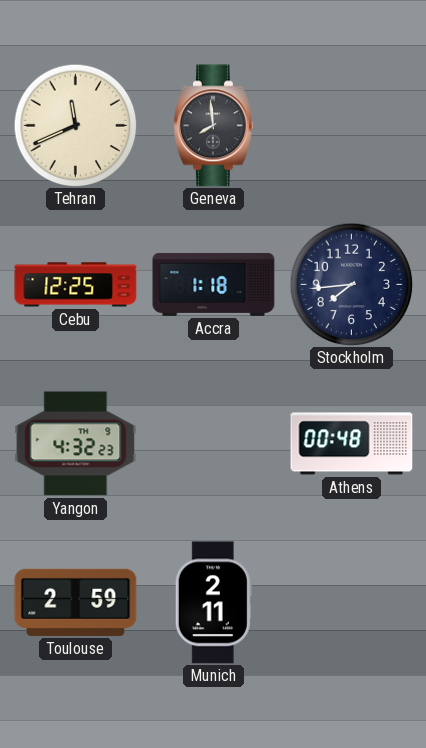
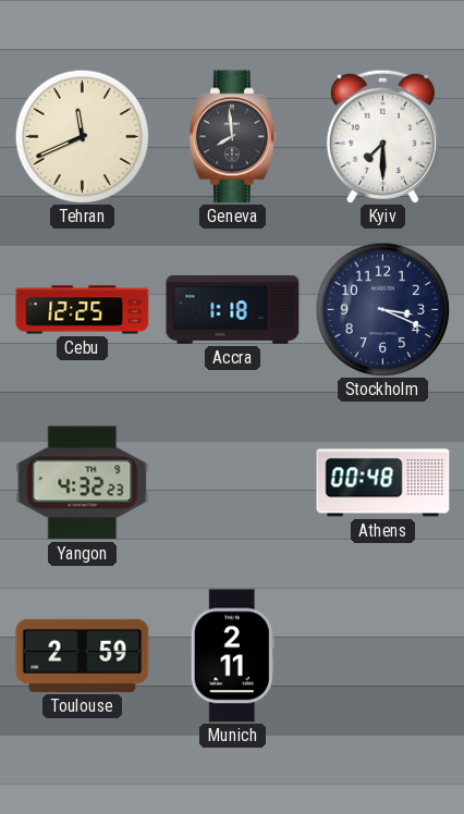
Kyiv: none -> 7:30
Stockholm: 7:44 -> 3:19
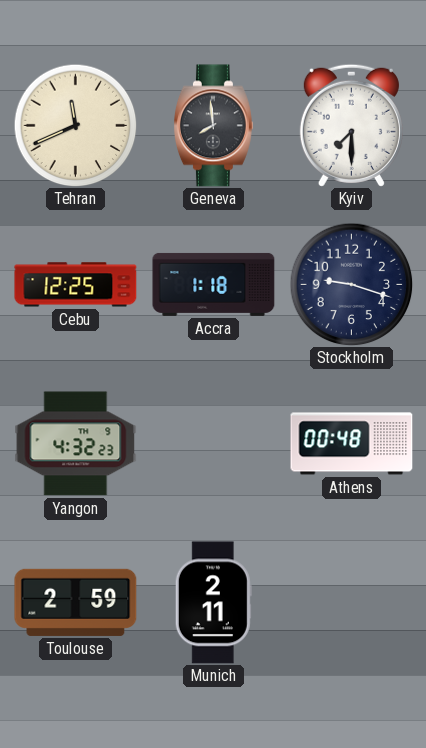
Stockholm: 3:19 -> 9:18
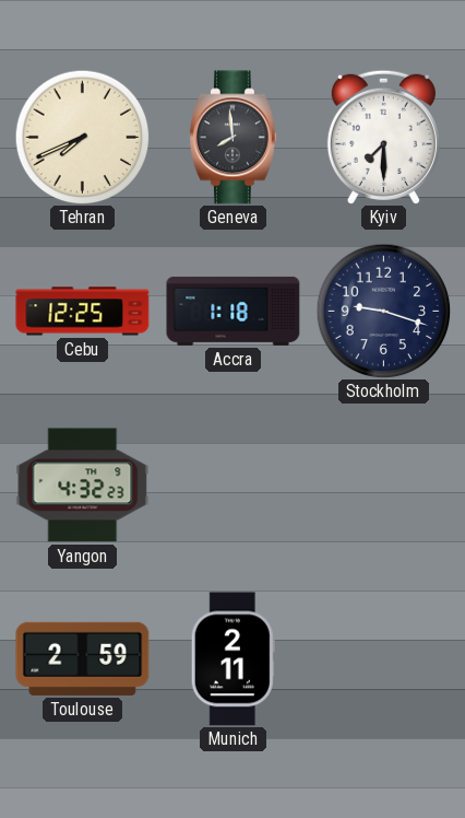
Tehran: 11:41 -> 7:41
Athens: 00:48 -> none
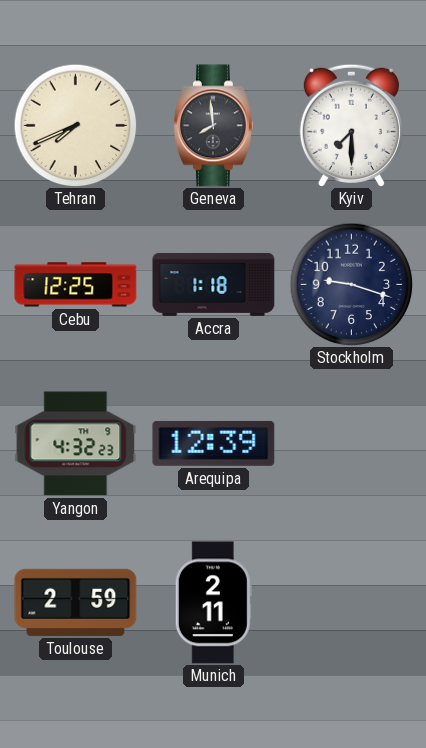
Arequipa: none -> 12:39
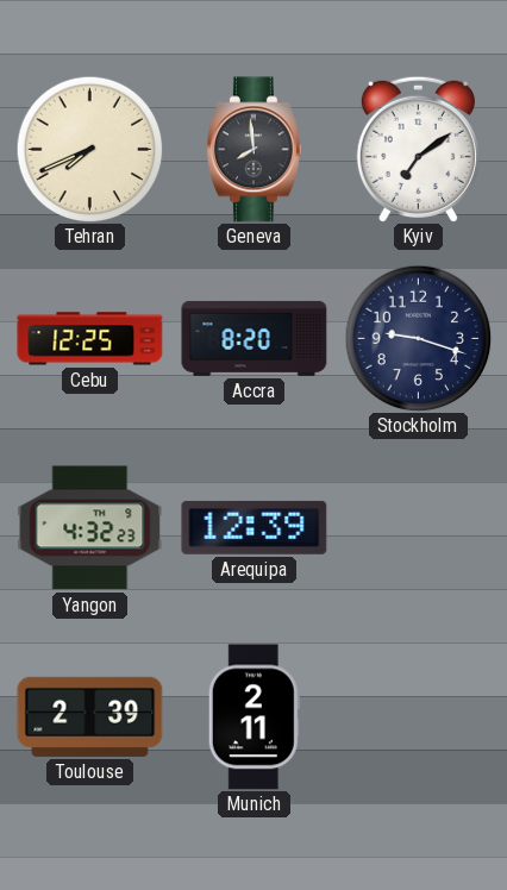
Kyiv: 7:30 -> 7:09
Accra: 1:18 -> 8:20
Toulouse: 2:59 -> 2:39
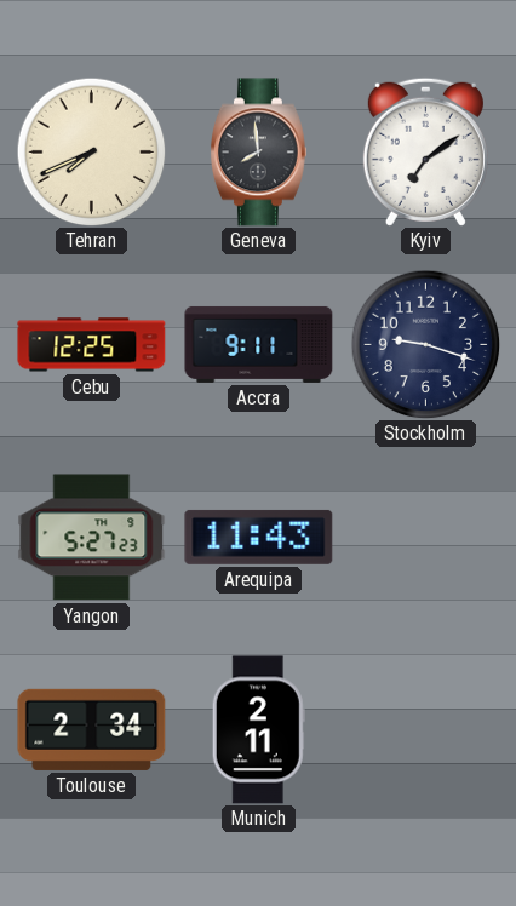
Accra: 8:20 -> 9:11
Yangon: 4:32 -> 5:27
Arequipa: 12:39 -> 11:43
Toulouse: 2:39 -> 2:34
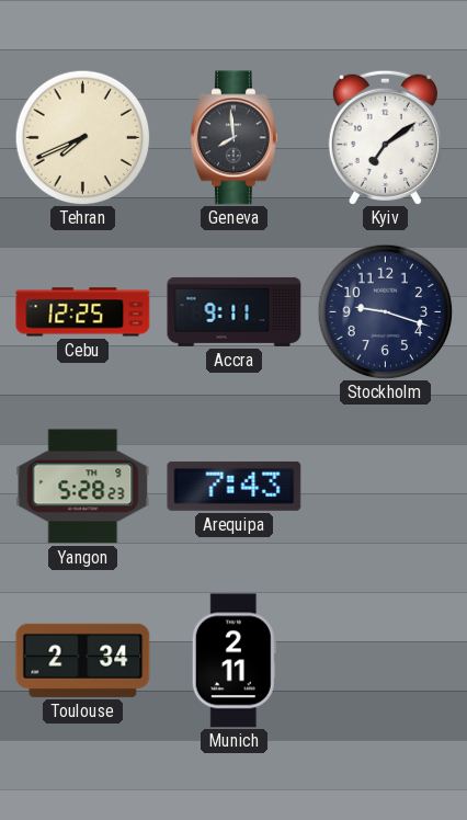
Yangon: 5:27 -> 5:28
Arequipa: 11:43 -> 7:43
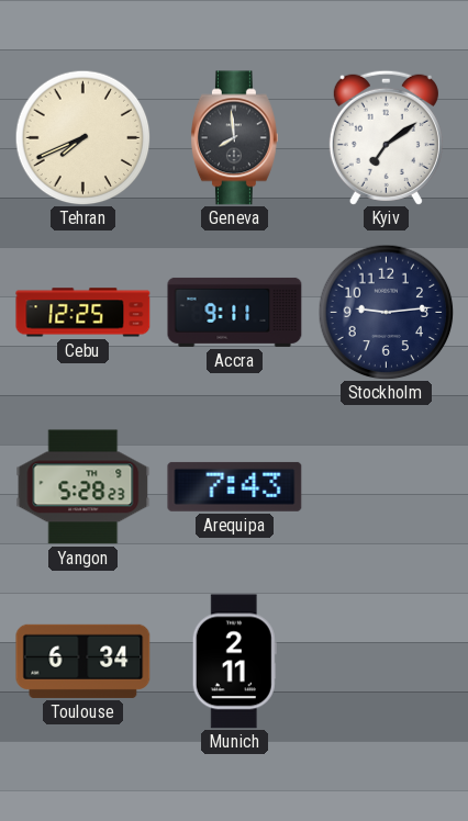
Stockholm: 9:18 -> 9:14
Toulouse: 2:34 -> 6:34
